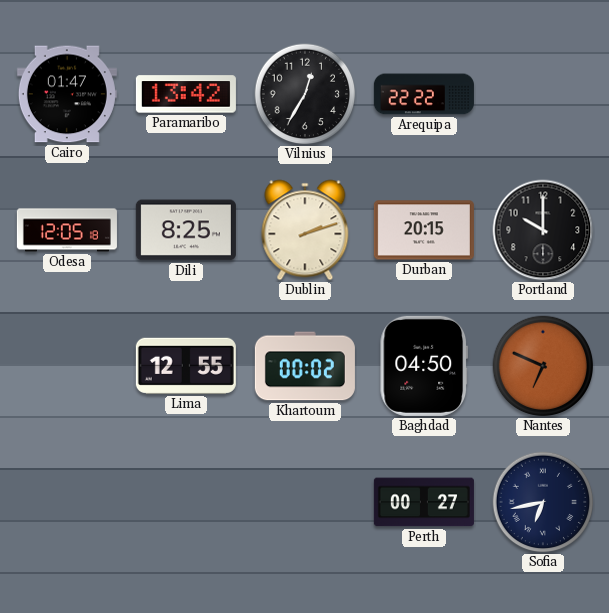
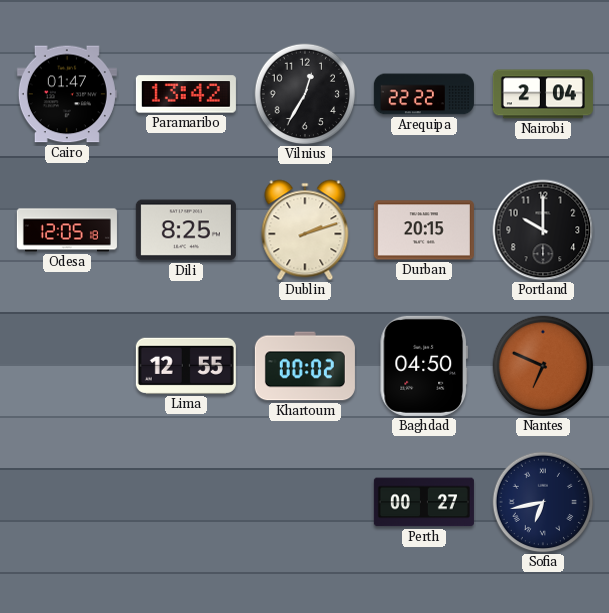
Nairobi: none -> 2:04
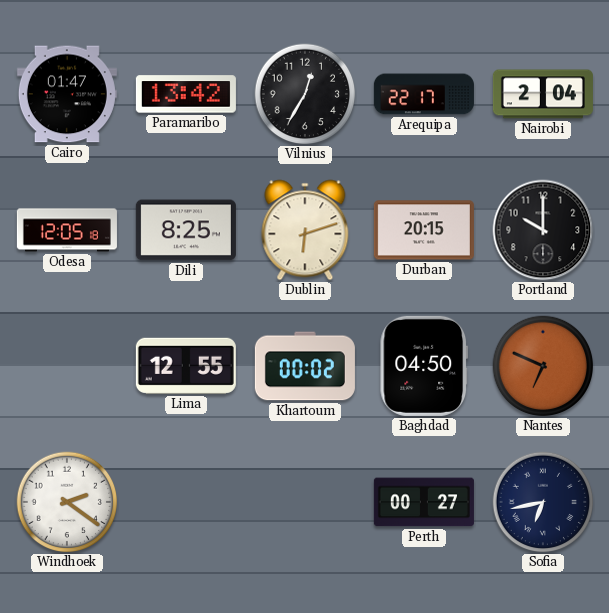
Arequipa: 22:22 -> 22:17
Dublin: 2:12 -> 6:12
Windhoek: none -> 2:21
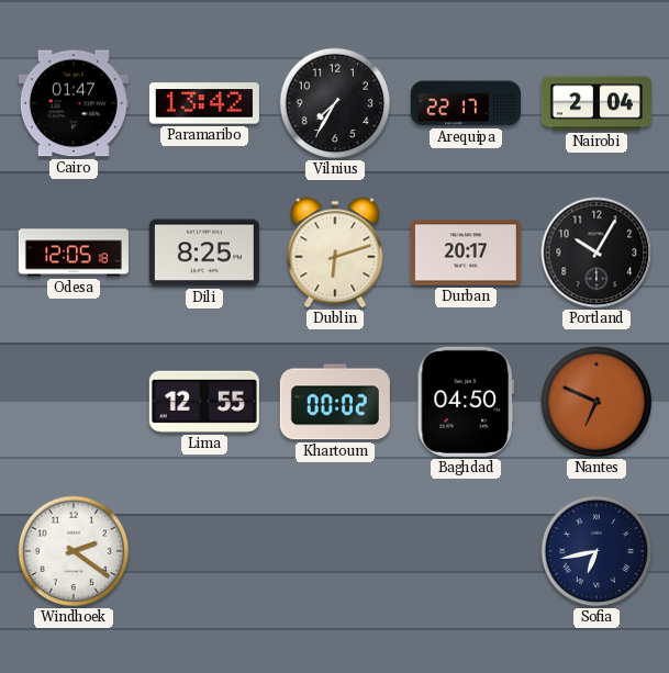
Vilnius: 12:35 -> 7:35
Durban: 20:15 -> 20:17
Portland: 10:00 -> 10:05
Perth: 00:27 -> none
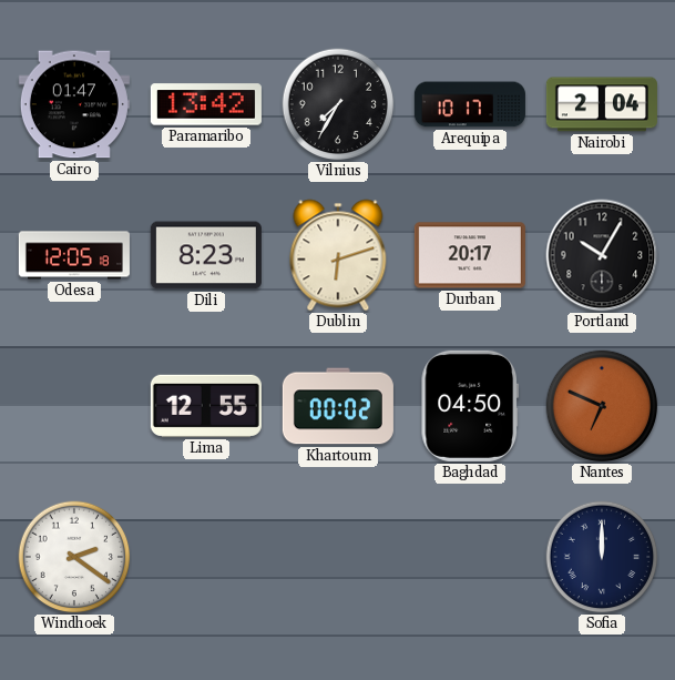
Arequipa: 22:17 -> 10:17
Dili: 8:25 -> 8:23
Sofia: 6:43 -> 12:00
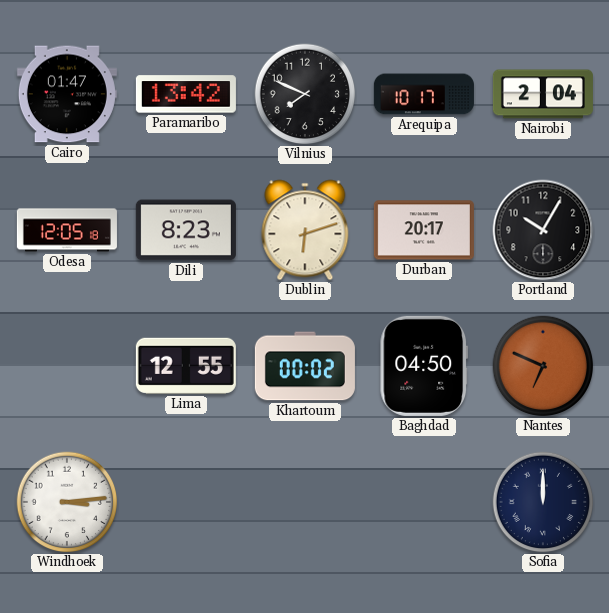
Vilnius: 7:35 -> 7:49
Windhoek: 2:21 -> 3:14
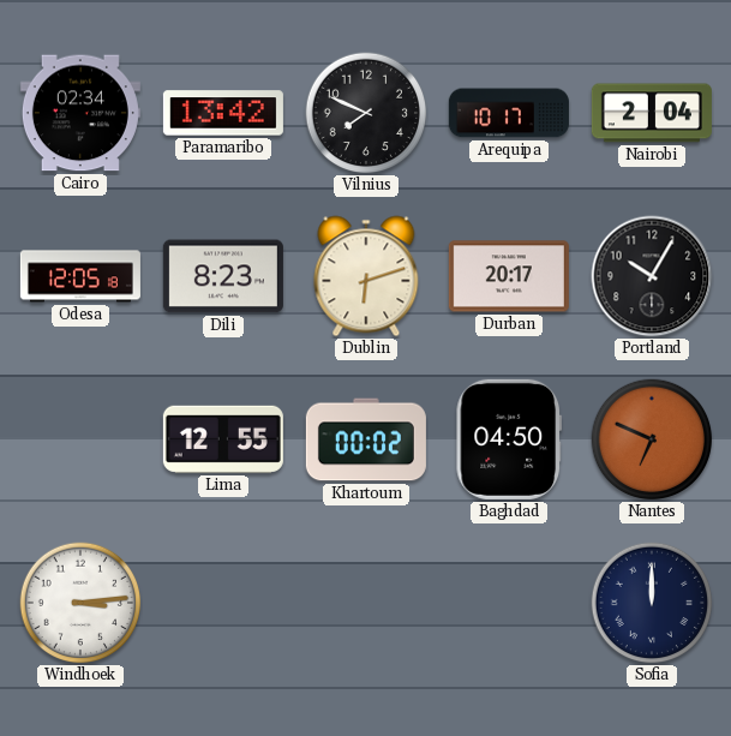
Cairo: 01:47 -> 02:34
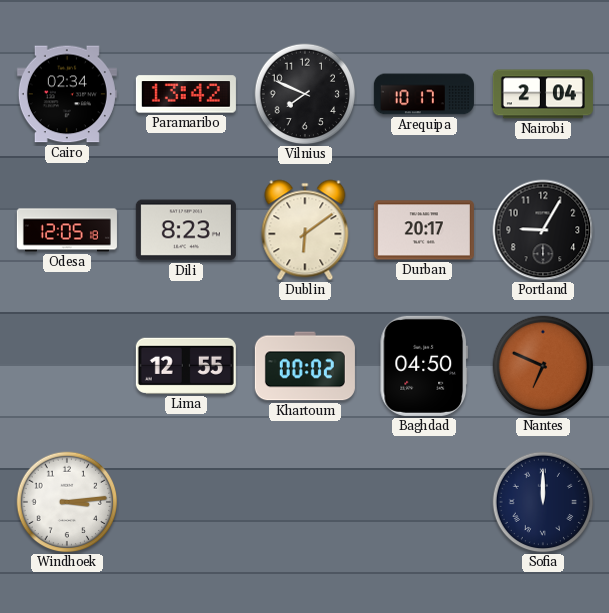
Dublin: 6:12 -> 6:09
Portland: 10:05 -> 9:05
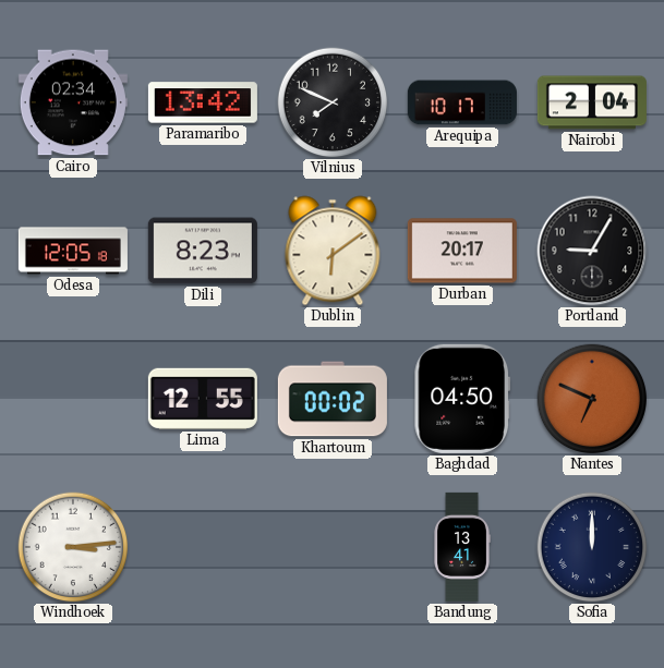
Bandung: none -> 13:41
